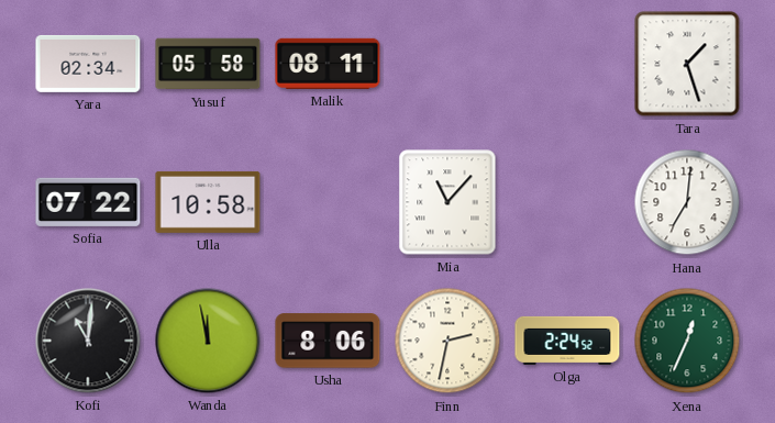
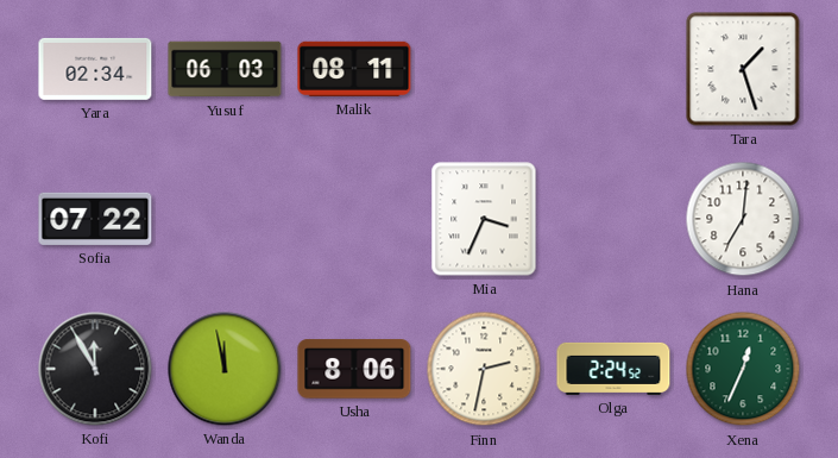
Yusuf: 05:58 -> 06:03
Ulla: 10:58 -> none
Mia: 11:07 -> 3:34
Kofi: 11:01 -> 11:55
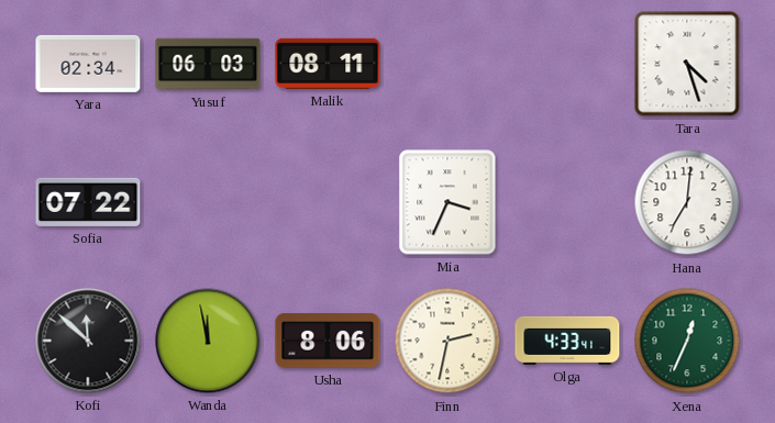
Tara: 1:27 -> 4:27
Kofi: 11:55 -> 11:52
Olga: 2:24 -> 4:33
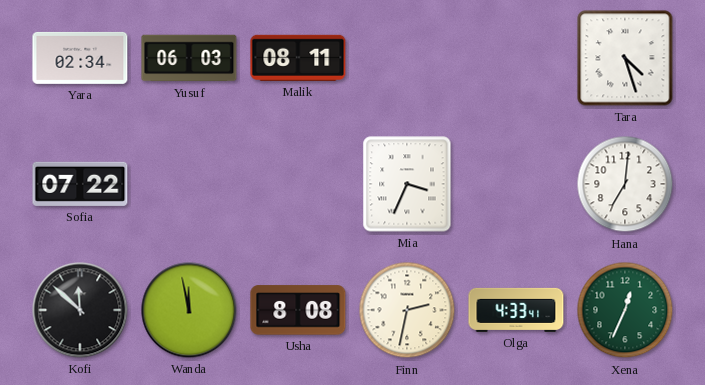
Usha: 8:06 -> 8:08
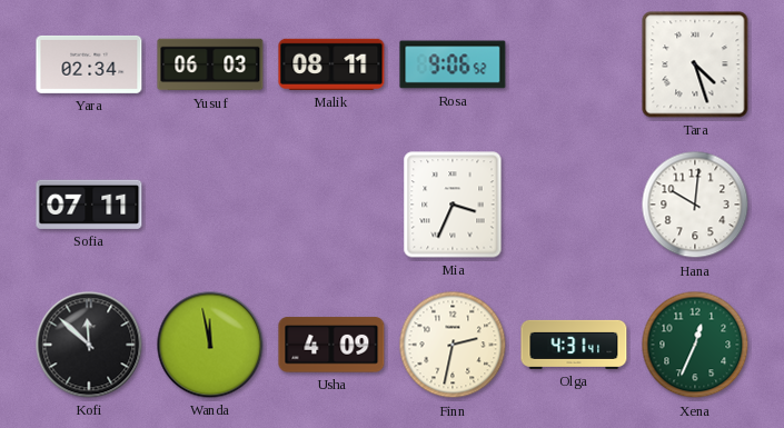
Rosa: none -> 9:06
Sofia: 07:22 -> 07:11
Hana: 7:01 -> 10:01
Usha: 8:08 -> 4:09
Olga: 4:33 -> 4:31
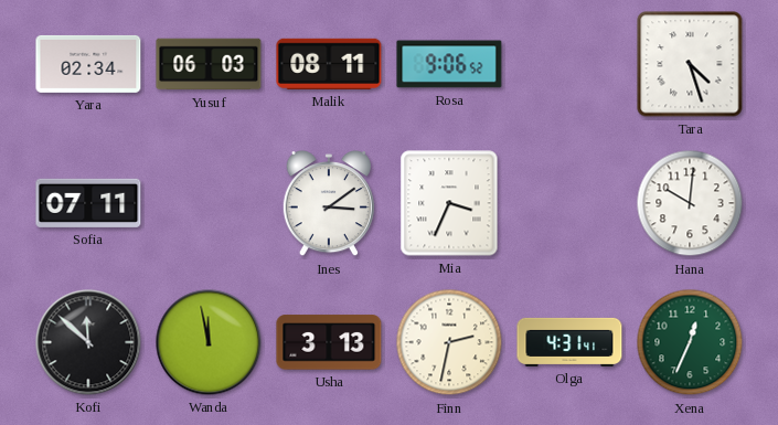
Ines: none -> 3:09
Usha: 4:09 -> 3:13
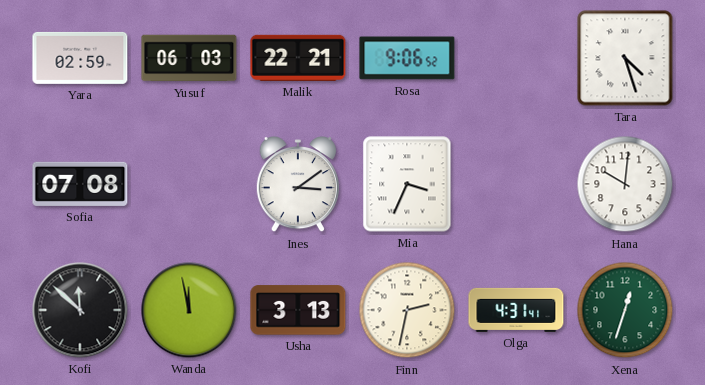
Yara: 02:34 -> 02:59
Malik: 08:11 -> 22:21
Sofia: 07:11 -> 07:08
Xena: 12:34 -> 12:33
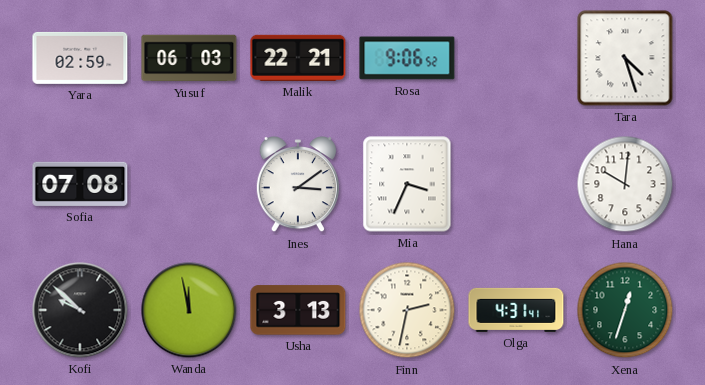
Kofi: 11:52 -> 9:52
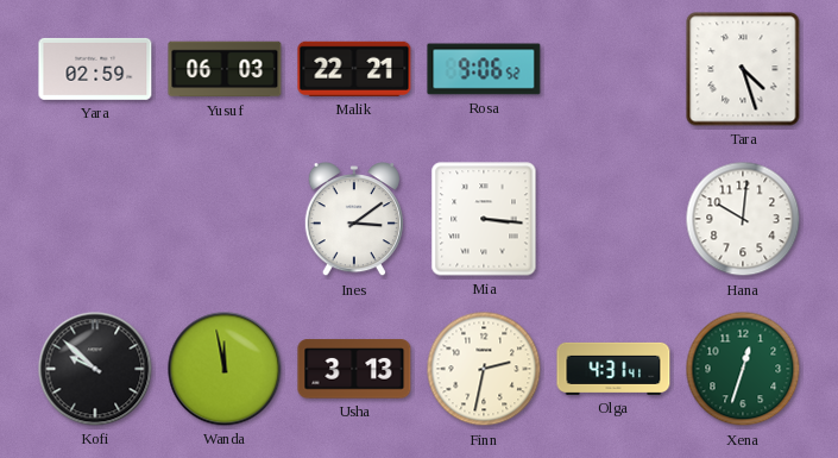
Sofia: 07:08 -> none
Mia: 3:34 -> 3:16
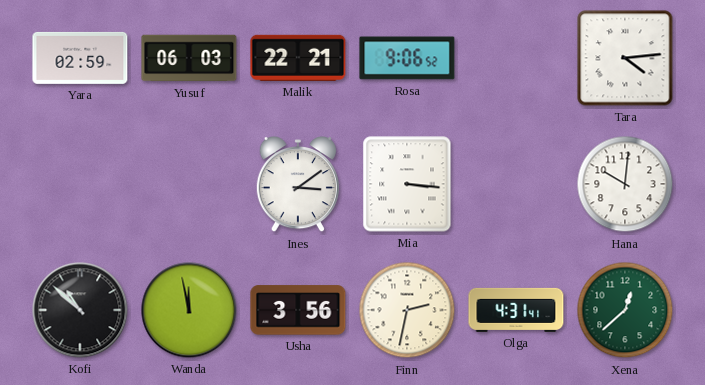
Tara: 4:27 -> 4:14
Kofi: 9:52 -> 10:52
Usha: 3:13 -> 3:56
Xena: 12:33 -> 12:38
